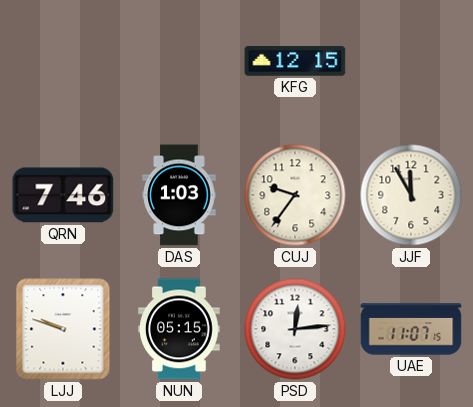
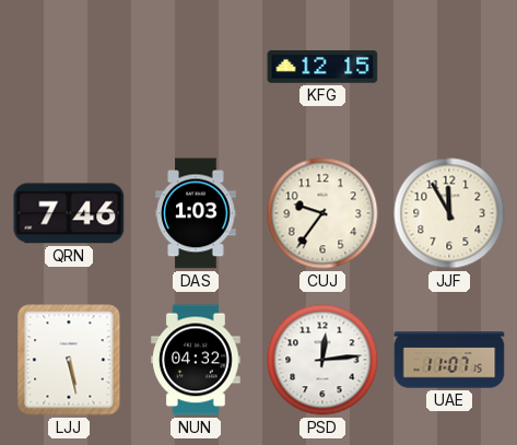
LJJ: 9:48 -> 5:28
NUN: 05:15 -> 04:32
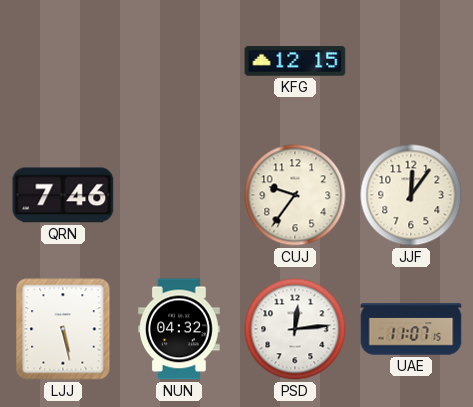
DAS: 1:03 -> none
JJF: 11:55 -> 12:06
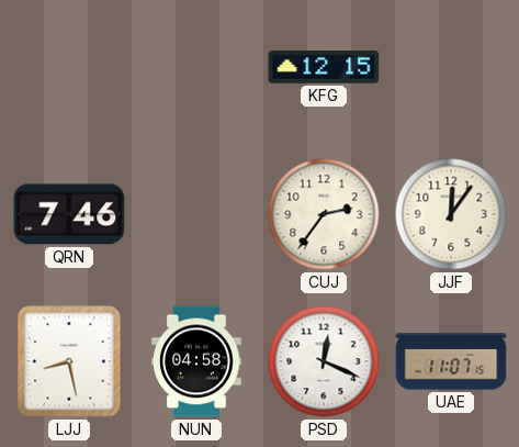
CUJ: 9:36 -> 2:36
LJJ: 5:28 -> 8:28
NUN: 04:32 -> 04:58
PSD: 12:14 -> 12:19
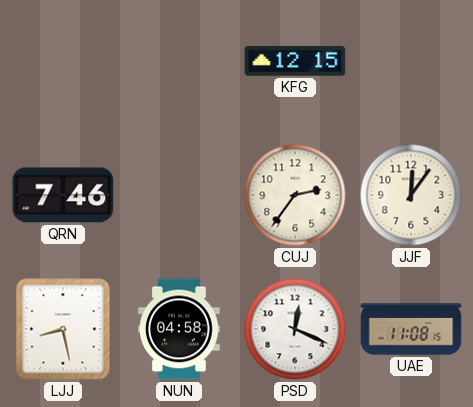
UAE: 11:07 -> 11:08
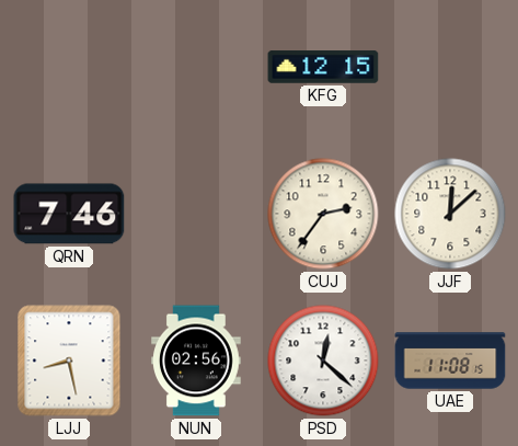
JJF: 12:06 -> 12:08
NUN: 04:58 -> 02:56
PSD: 12:19 -> 12:22
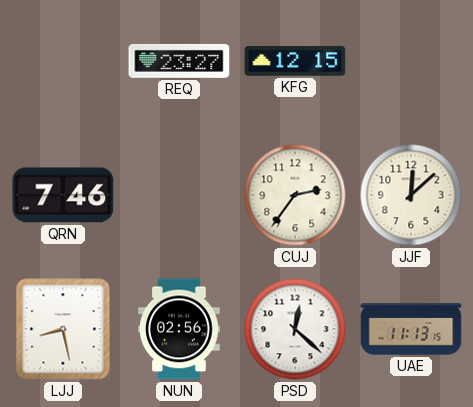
REQ: none -> 23:27
UAE: 11:08 -> 11:13
